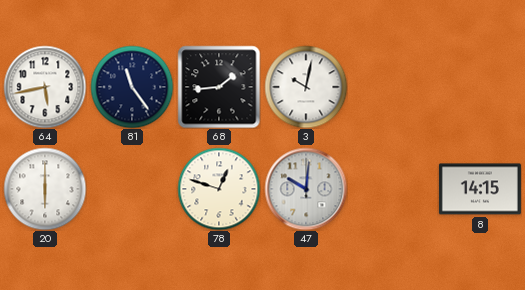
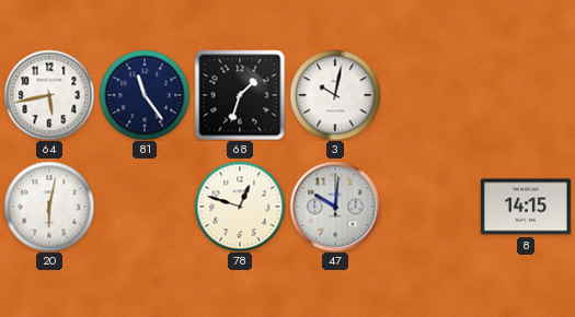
68: 1:44 -> 1:33
20: 6:00 -> 6:02
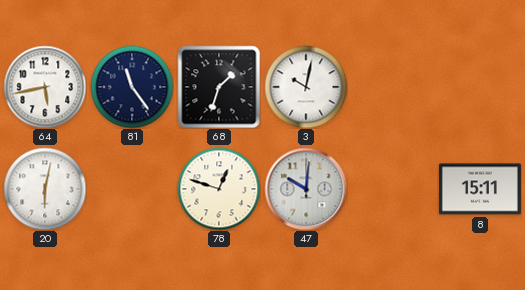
8: 14:15 -> 15:11
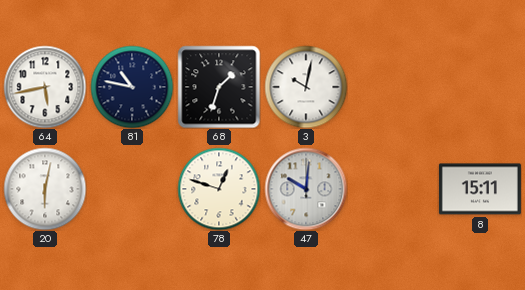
81: 11:24 -> 10:47
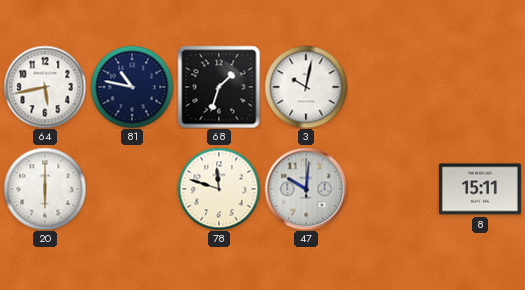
20: 6:02 -> 6:00
78: 12:48 -> 11:48
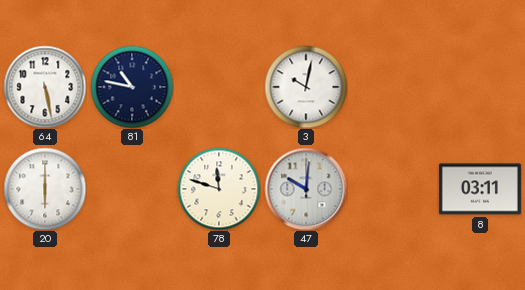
64: 5:43 -> 5:28
68: 1:33 -> none
8: 15:11 -> 03:11
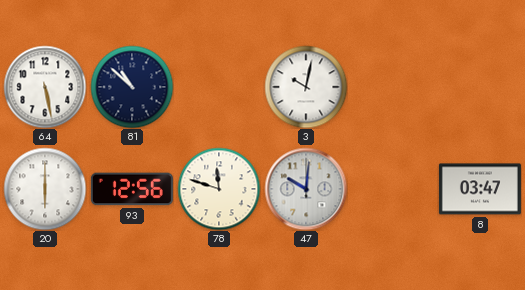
81: 10:47 -> 10:52
93: none -> 12:56
8: 03:11 -> 03:47
